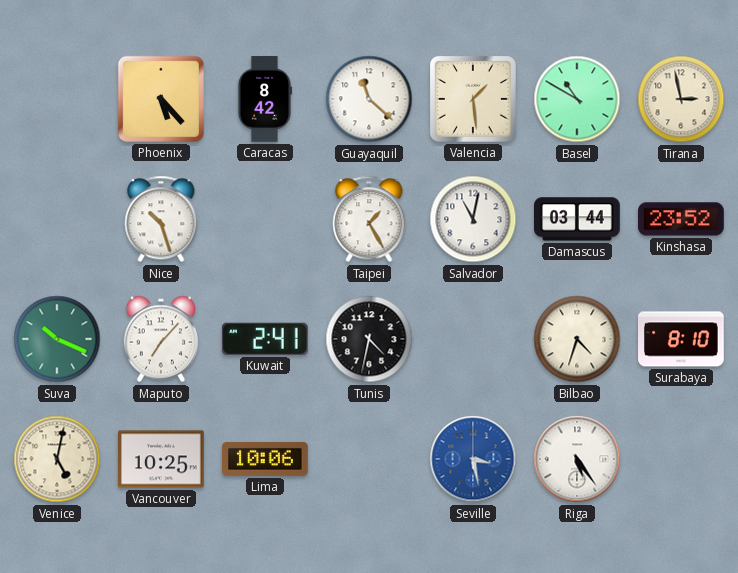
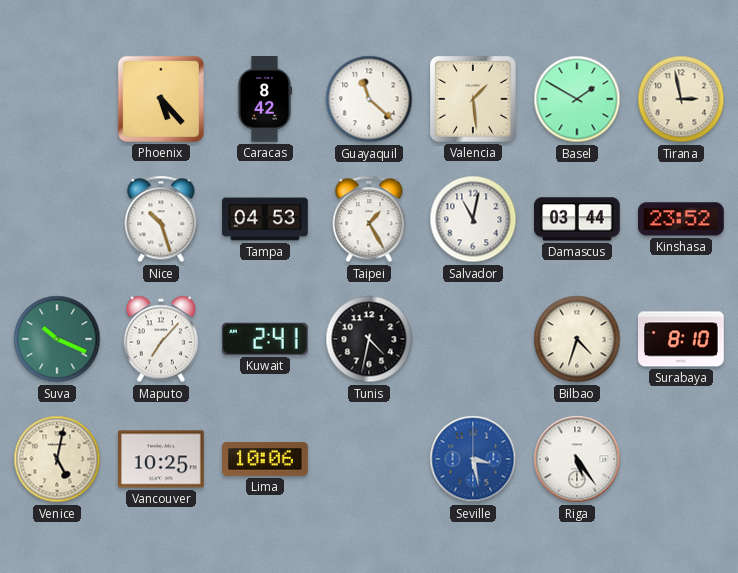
Basel: 10:50 -> 1:50
Tampa: none -> 04:53
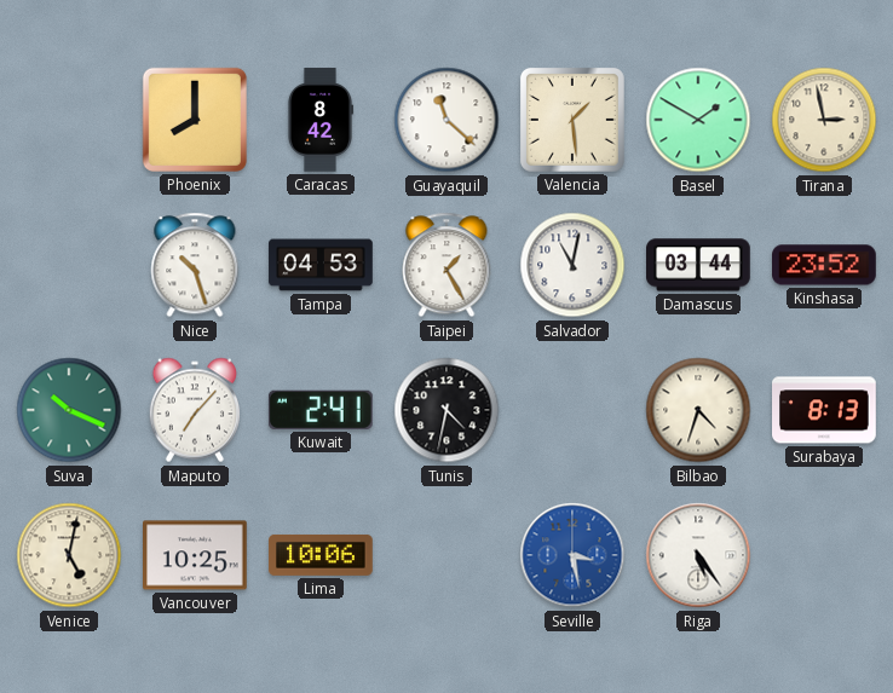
Phoenix: 5:23 -> 8:00
Surabaya: 8:10 -> 8:13
